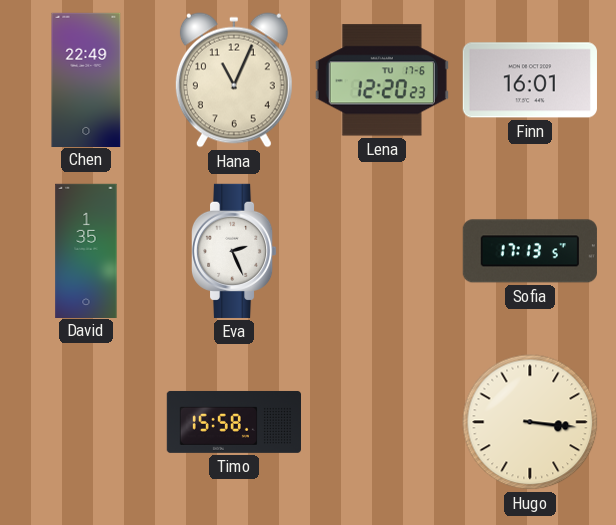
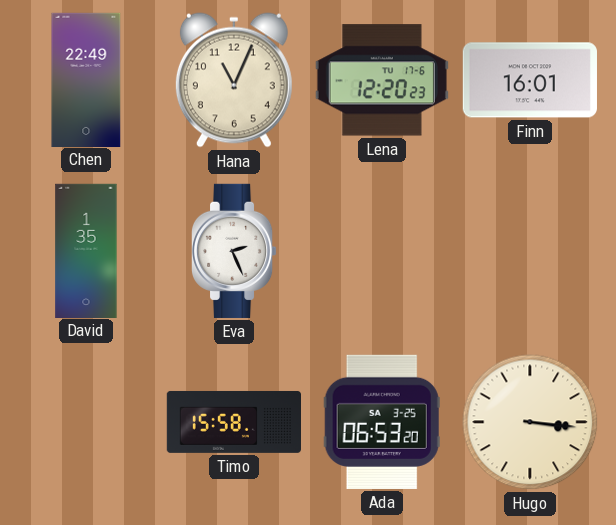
Sofia: 17:13 -> none
Ada: none -> 06:53
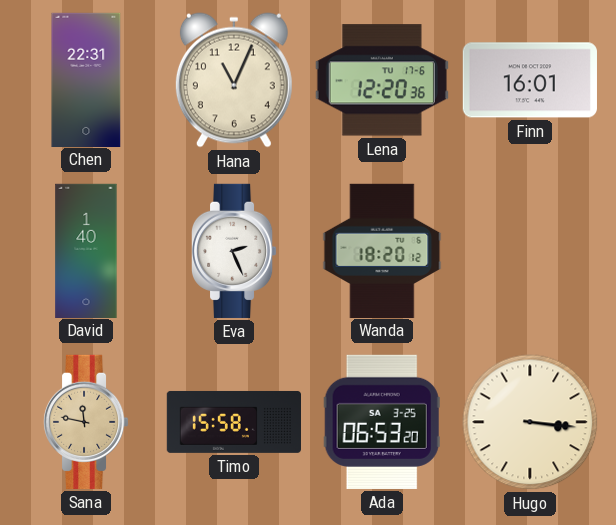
Chen: 22:49 -> 22:31
Lena: 12:20:23 -> 12:20:36
David: 1:35 -> 1:40
Wanda: none -> 18:20
Sana: none -> 11:47
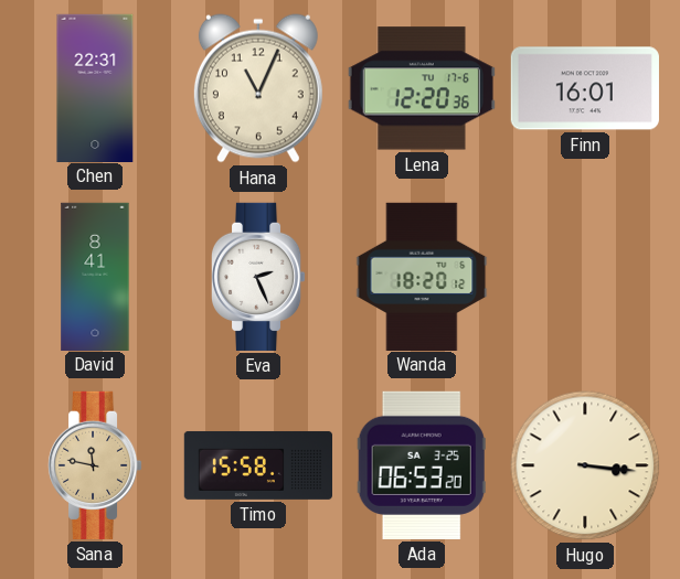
David: 1:40 -> 8:41
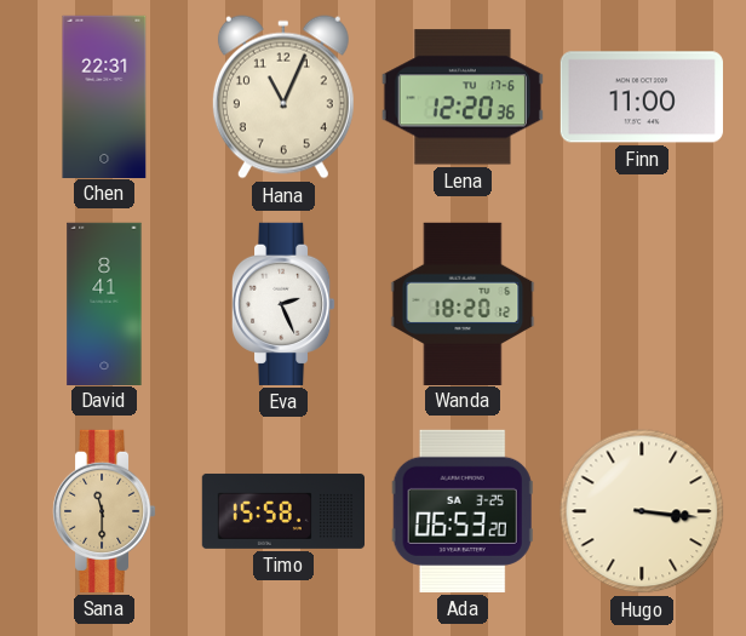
Finn: 16:01 -> 11:00
Sana: 11:47 -> 11:30
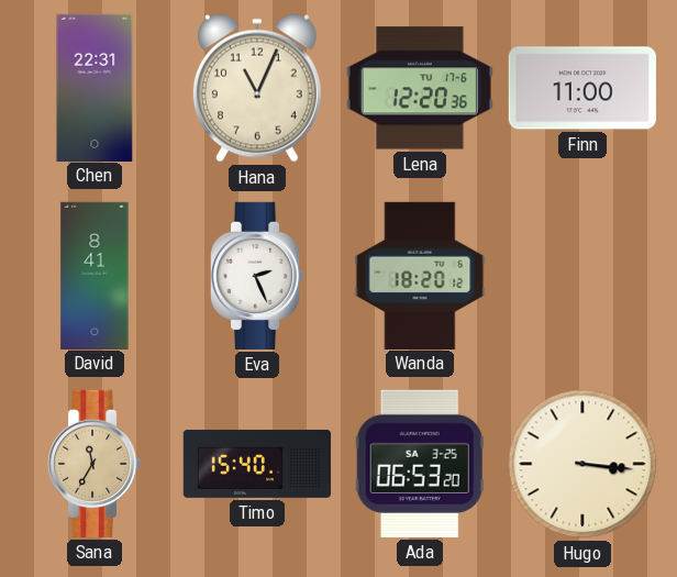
Sana: 11:30 -> 11:35
Timo: 15:58 -> 15:40
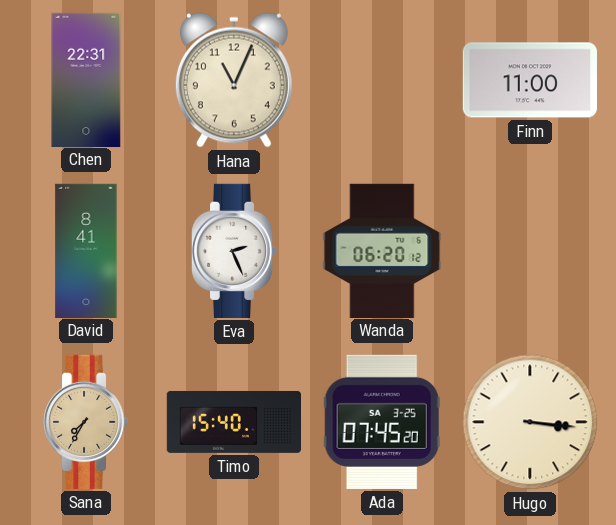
Lena: 12:20 -> none
Wanda: 18:20 -> 06:20
Sana: 11:35 -> 7:35
Ada: 06:53 -> 07:45
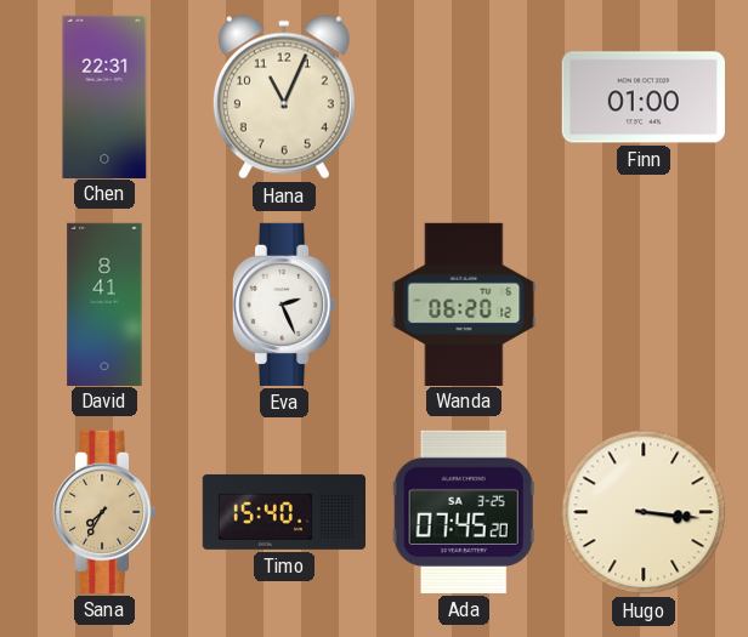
Finn: 11:00 -> 01:00
